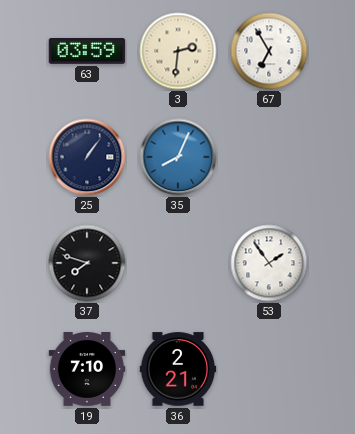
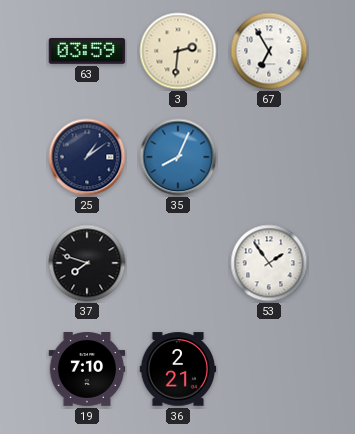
25: 1:06 -> 1:09
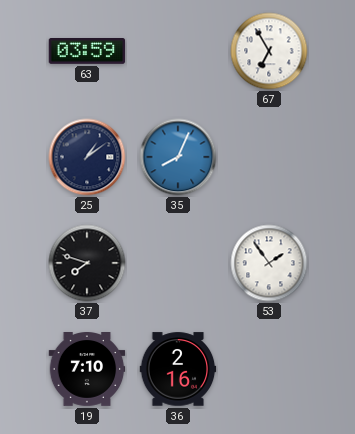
3: 2:31 -> none
36: 2:21 -> 2:16
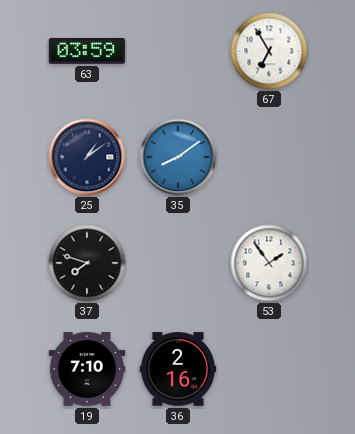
35: 8:04 -> 8:09
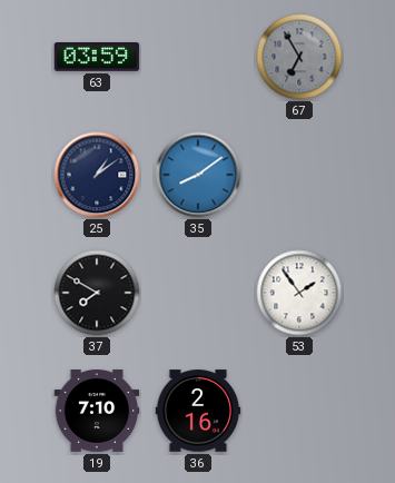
67 dial: white -> grey
37: 7:48 -> 7:50
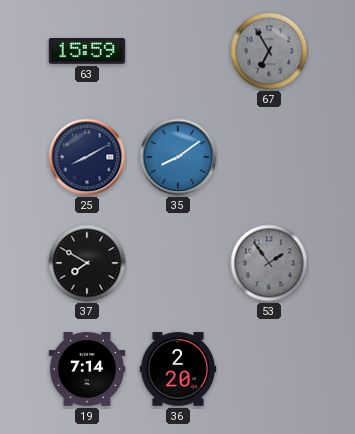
63: 03:59 -> 15:59
25: 1:09 -> 8:10
53 dial: white -> grey
19: 7:10 -> 7:14
36: 2:16 -> 2:20
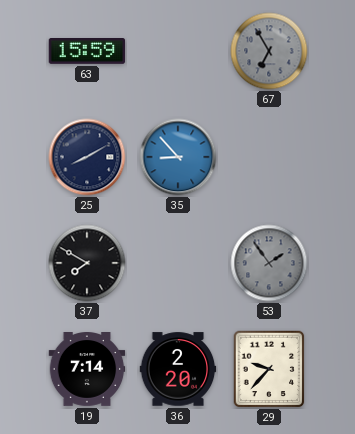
35: 8:09 -> 8:53
29: none -> 9:37
